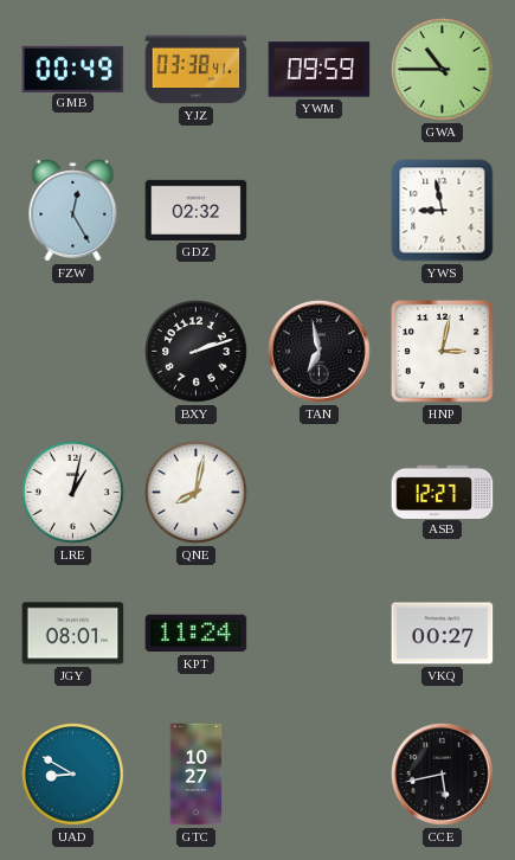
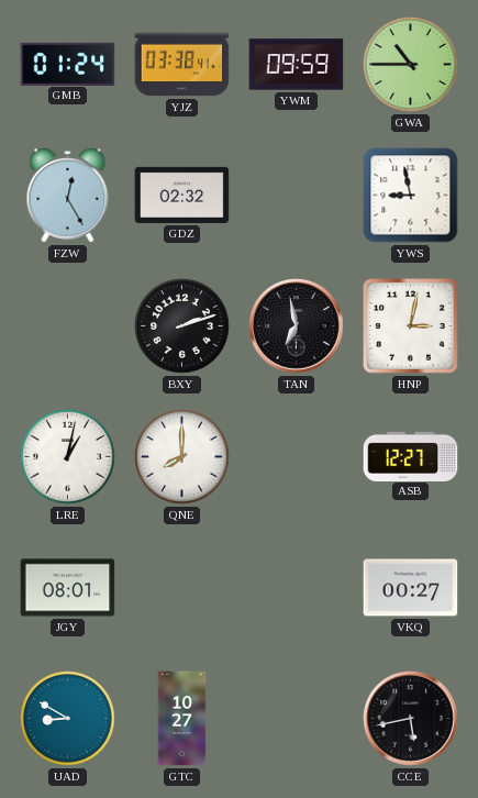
GMB: 00:49 -> 01:24
QNE: 8:02 -> 8:00
KPT: 11:24 -> none
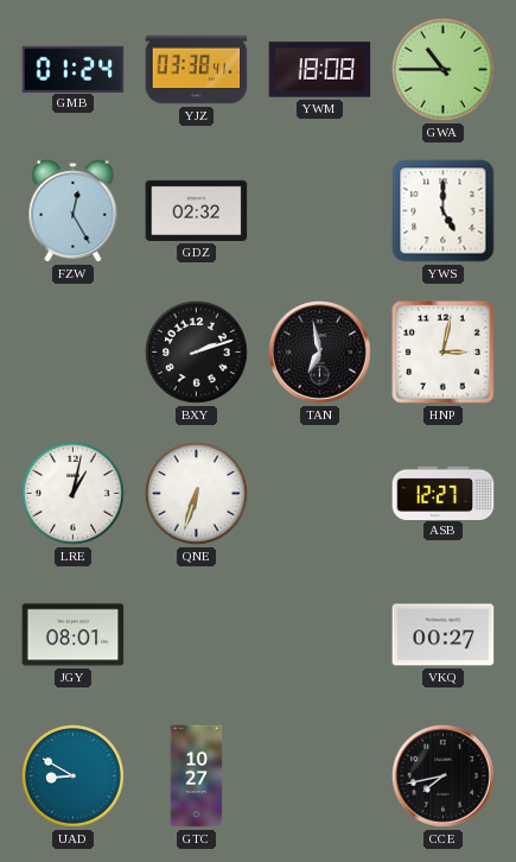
YWM: 09:59 -> 18:08
YWS: 8:58 -> 5:00
QNE: 8:00 -> 6:33
CCE: 5:43 -> 7:43
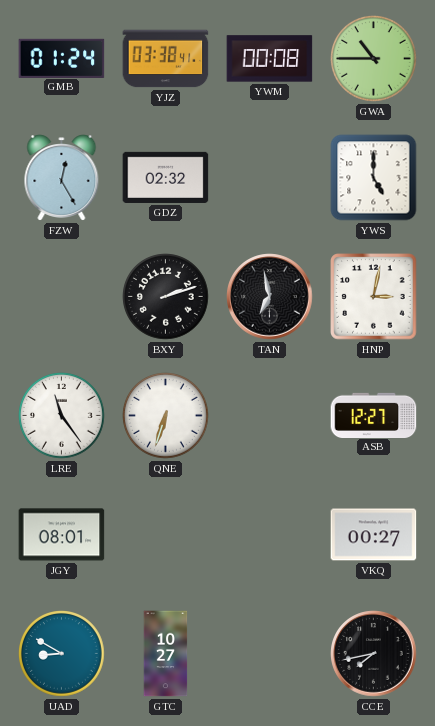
YWM: 18:08 -> 00:08
LRE: 1:02 -> 11:24
